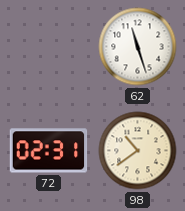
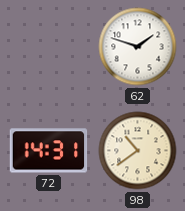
62: 11:27 -> 1:48
72: 02:31 -> 14:31
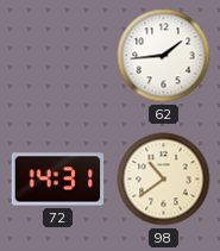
62: 1:48 -> 1:44
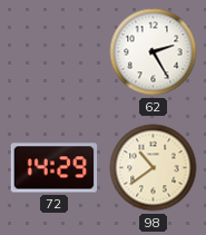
62: 1:44 -> 2:25
72: 14:31 -> 14:29
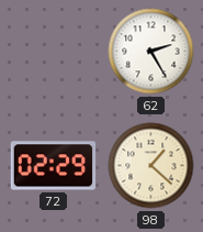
72: 14:29 -> 02:29
98: 10:39 -> 1:22
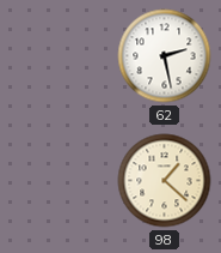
62: 2:25 -> 2:28
72: 02:29 -> none
